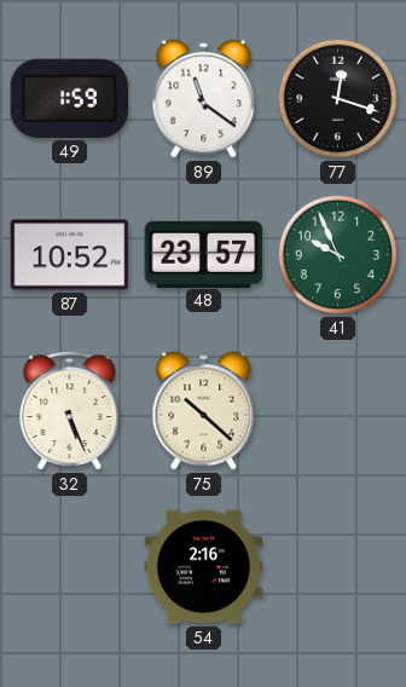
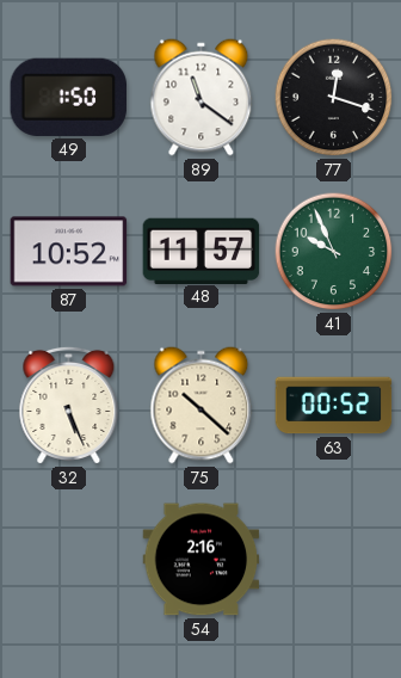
49: 1:59 -> 1:50
48: 23:57 -> 11:57
63: none -> 00:52
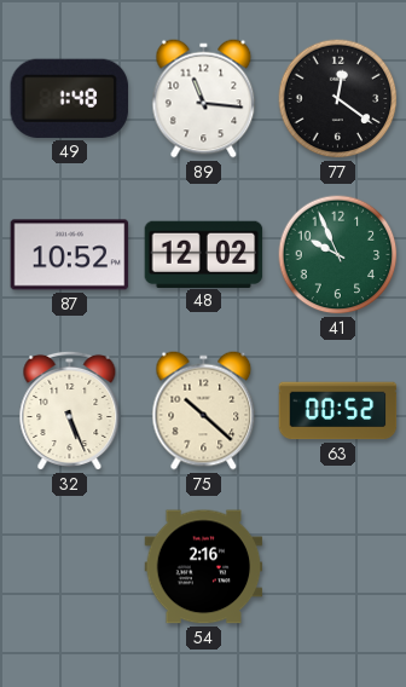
49: 1:50 -> 1:48
89: 11:21 -> 11:16
77: 12:18 -> 12:21
48: 11:57 -> 12:02
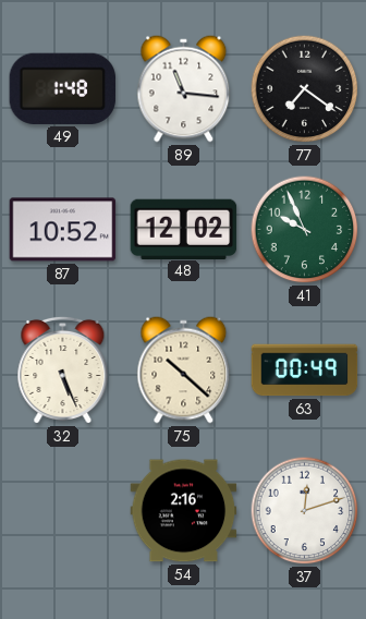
77: 12:21 -> 7:21
63: 00:52 -> 00:49
37: none -> 12:12
